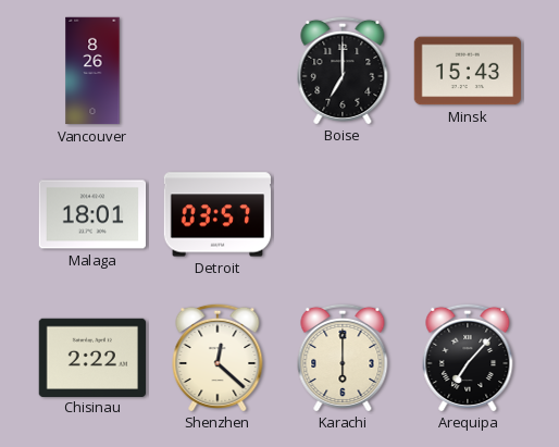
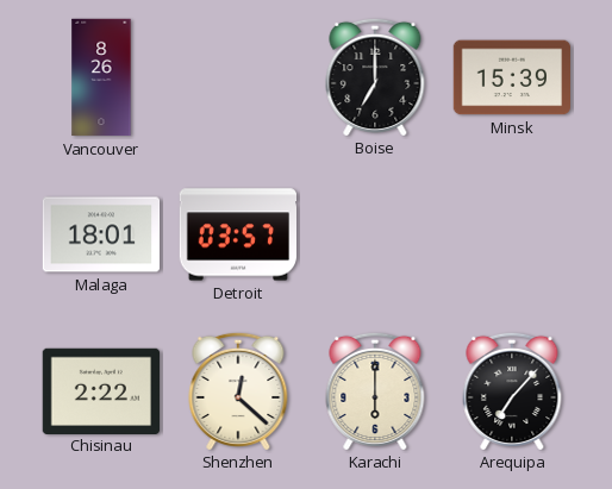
Minsk: 15:43 -> 15:39
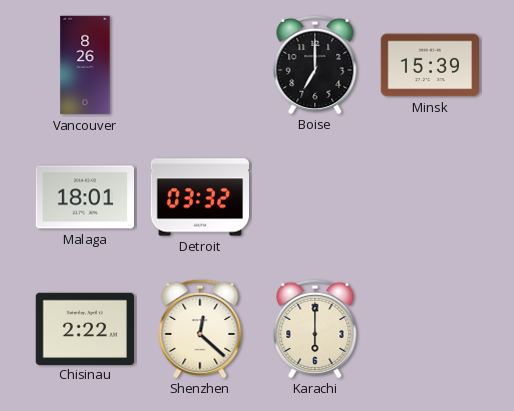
Detroit: 03:57 -> 03:32
Arequipa: 7:07 -> none
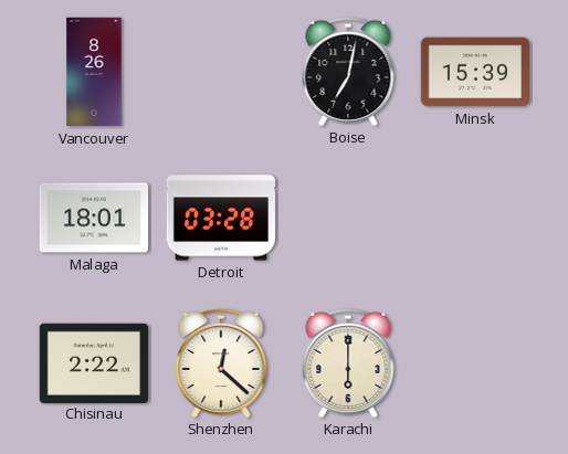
Boise: 7:00 -> 7:02
Detroit: 03:32 -> 03:28
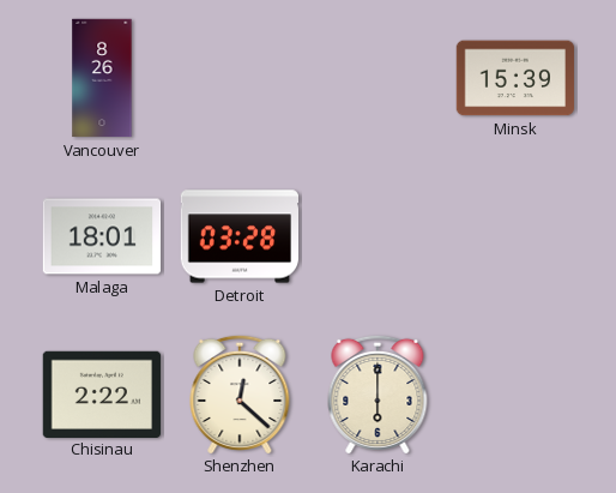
Boise: 7:02 -> none
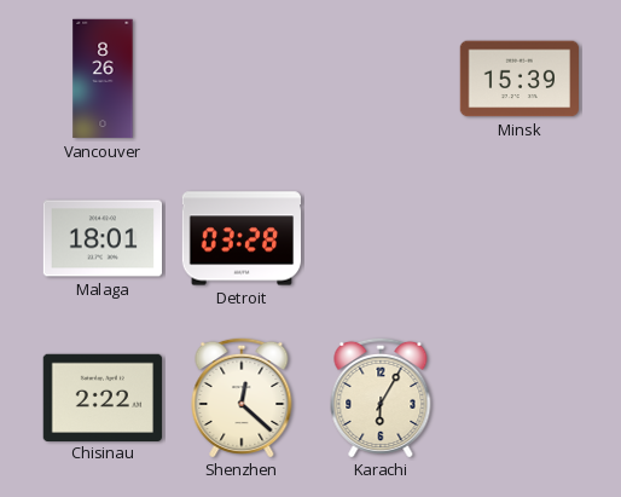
Karachi: 6:00 -> 6:05
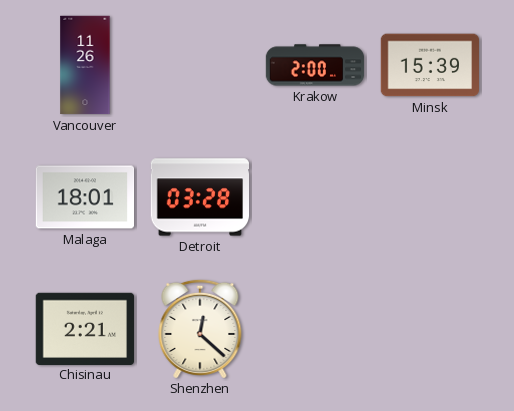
Vancouver: 8:26 -> 11:26
Krakow: none -> 2:00
Chisinau: 2:22 -> 2:21
Karachi: 6:05 -> none
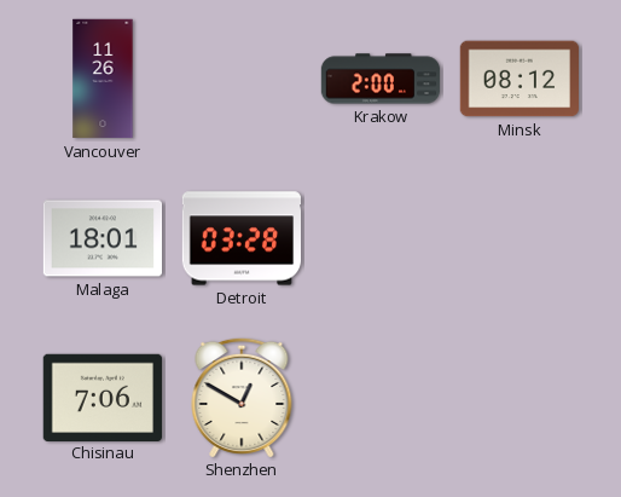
Minsk: 15:39 -> 08:12
Chisinau: 2:21 -> 7:06
Shenzhen: 12:22 -> 12:50
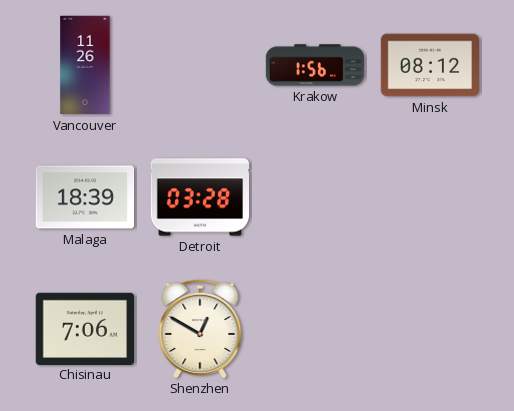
Krakow: 2:00 -> 1:56
Malaga: 18:01 -> 18:39
